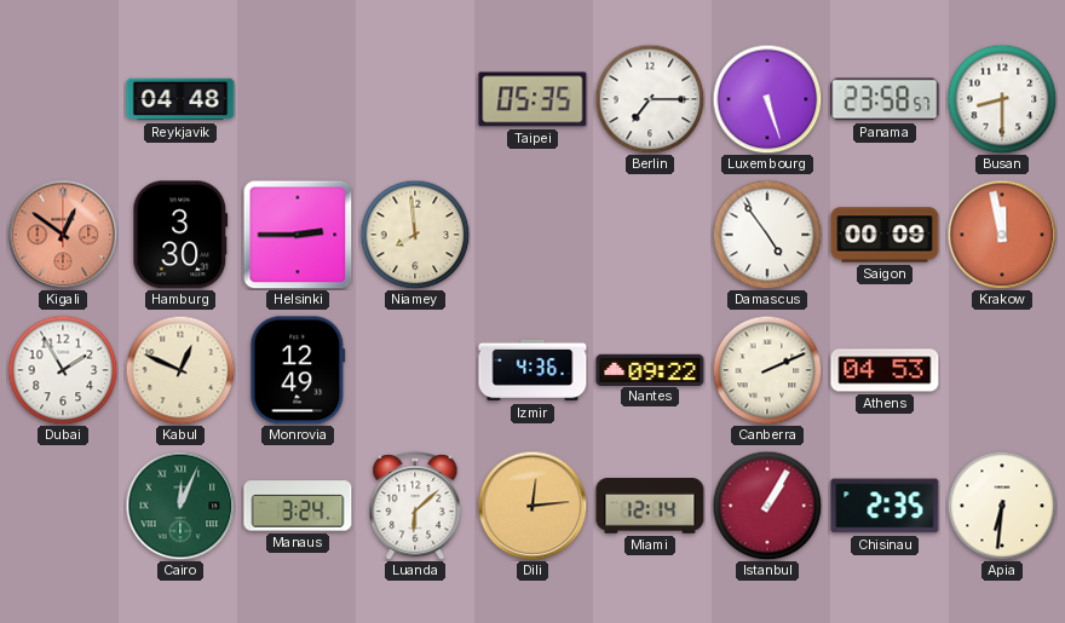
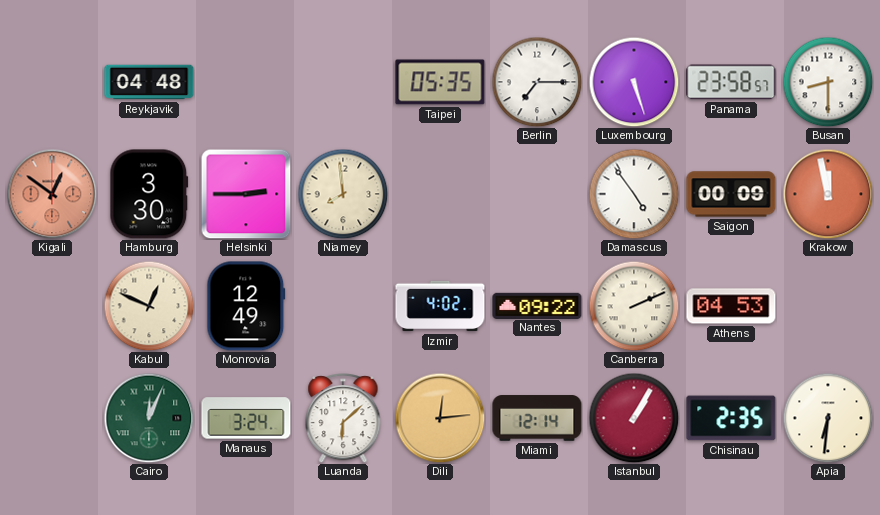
Dubai: 1:55 -> none
Izmir: 4:36 -> 4:02
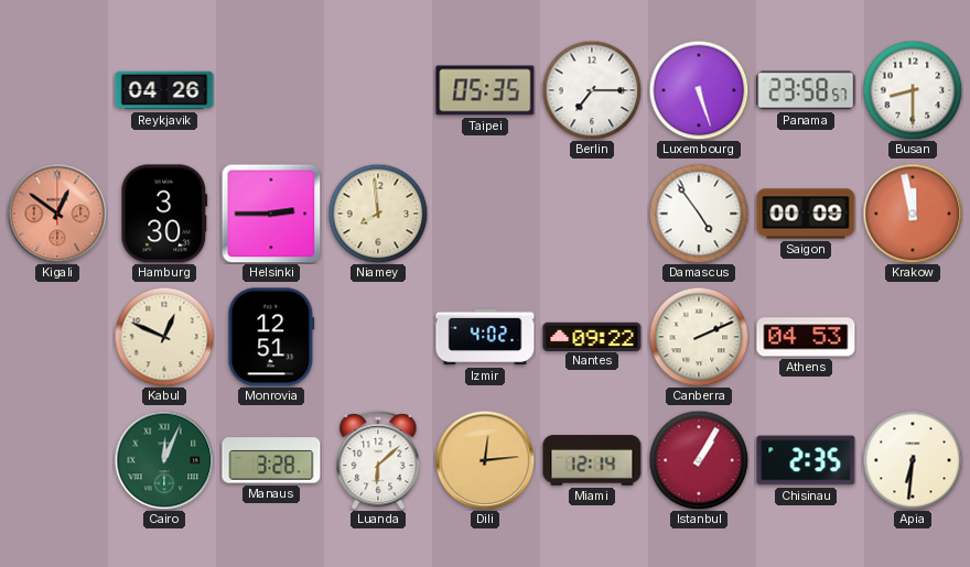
Reykjavik: 04:48 -> 04:26
Monrovia: 12:49 -> 12:51
Manaus: 3:24 -> 3:28
